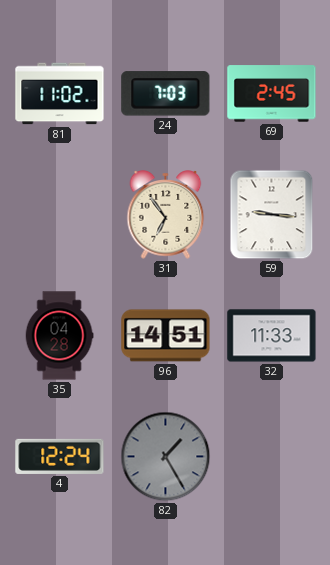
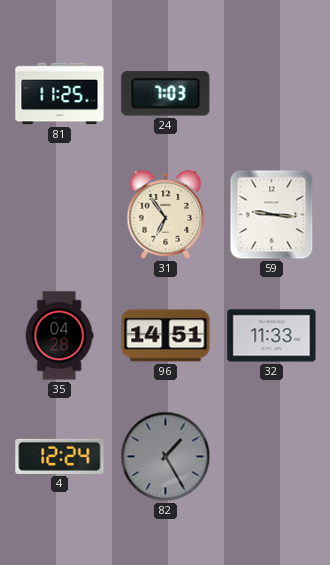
81: 11:02 -> 11:25
69: 2:45 -> none
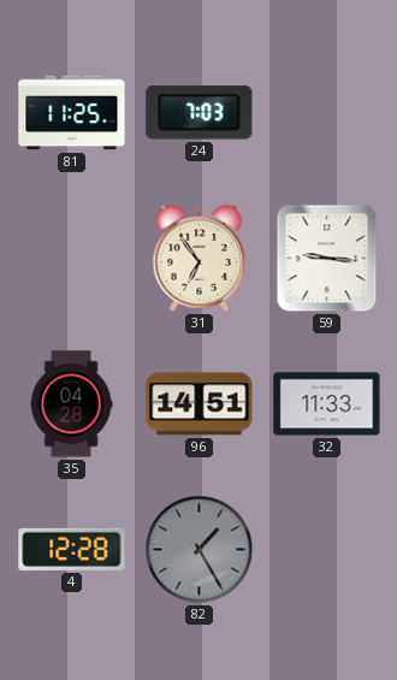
4: 12:24 -> 12:28
